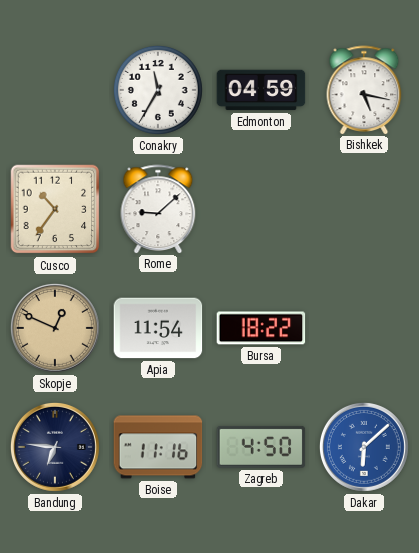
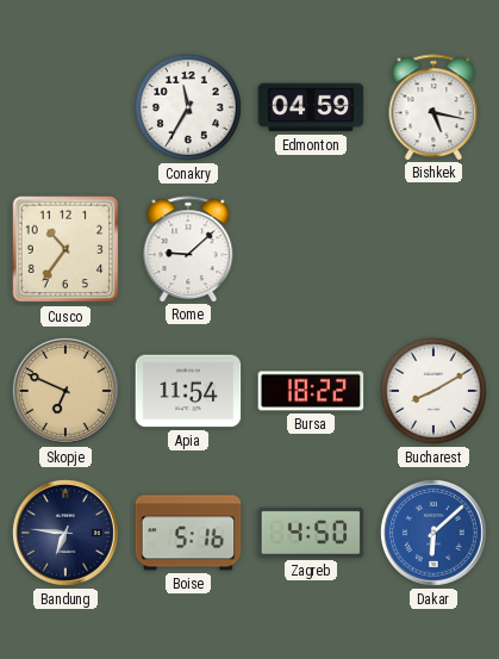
Skopje: 12:49 -> 6:49
Bucharest: none -> 8:10
Boise: 11:16 -> 5:16
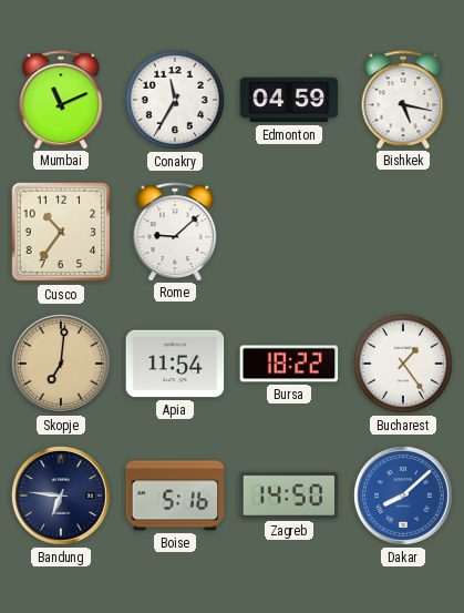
Mumbai: none -> 11:11
Skopje: 6:49 -> 7:01
Bucharest: 8:10 -> 1:24
Zagreb: 4:50 -> 14:50
Dakar: 6:08 -> 8:08
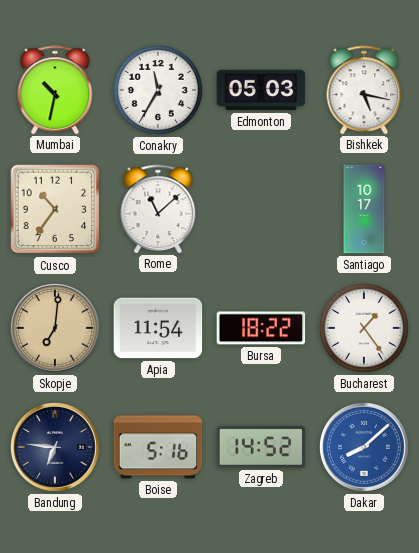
Mumbai: 11:11 -> 10:32
Edmonton: 04:59 -> 05:03
Rome: 9:08 -> 11:08
Santiago: none -> 10:17
Zagreb: 14:50 -> 14:52
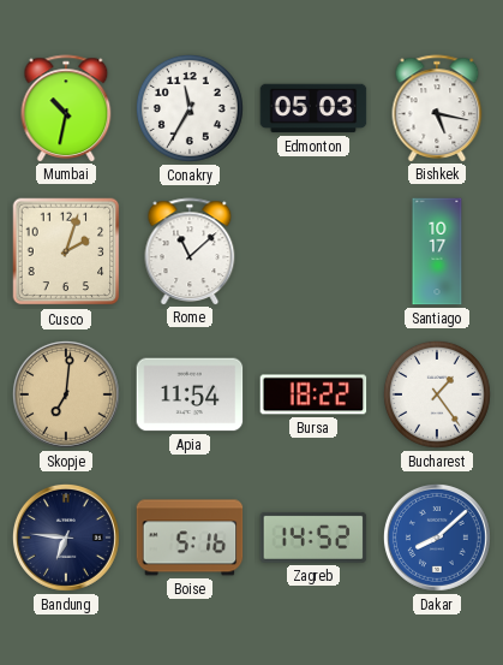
Cusco: 10:36 -> 2:03
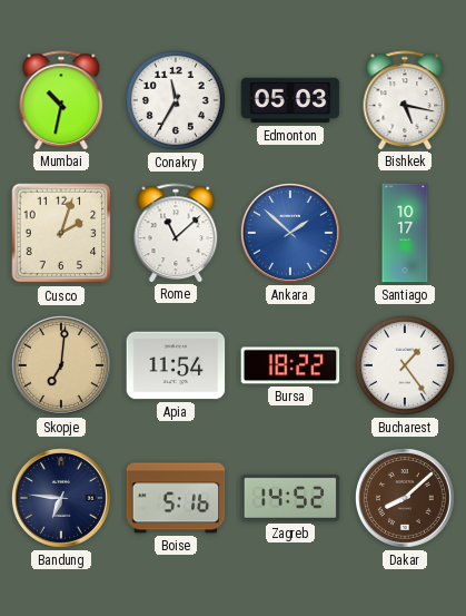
Ankara: none -> 1:52
Dakar dial: blue -> brown
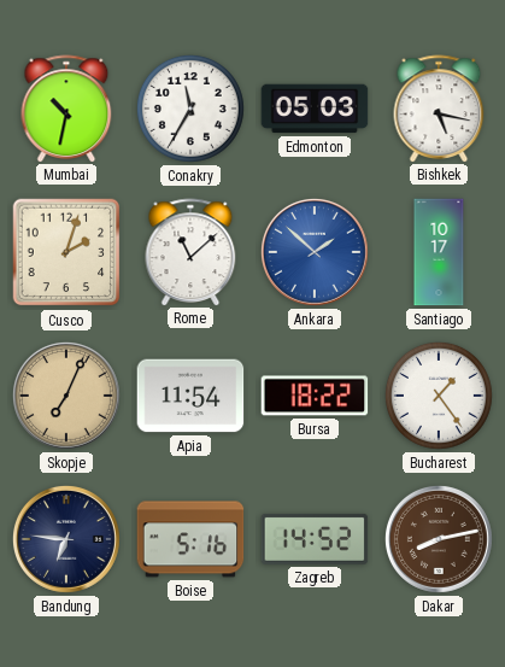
Skopje: 7:01 -> 7:04
Dakar: 8:08 -> 8:13
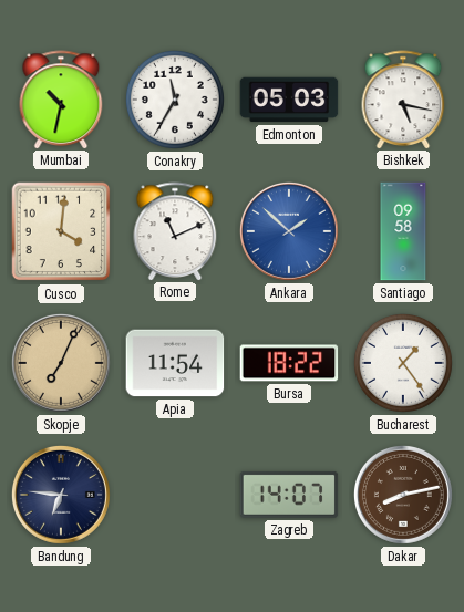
Cusco: 2:03 -> 4:01
Rome: 11:08 -> 11:11
Santiago: 10:17 -> 09:58
Boise: 5:16 -> none
Zagreb: 14:52 -> 14:07
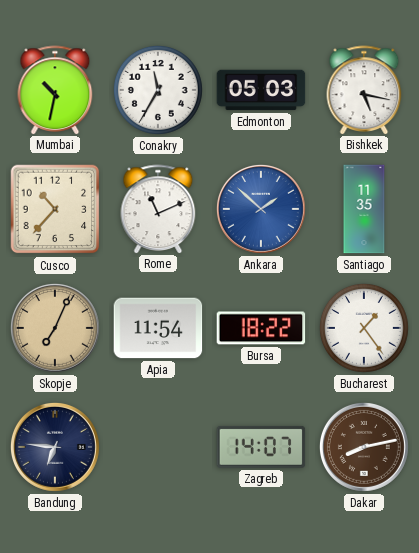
Cusco: 4:01 -> 10:37
Santiago: 09:58 -> 11:35
